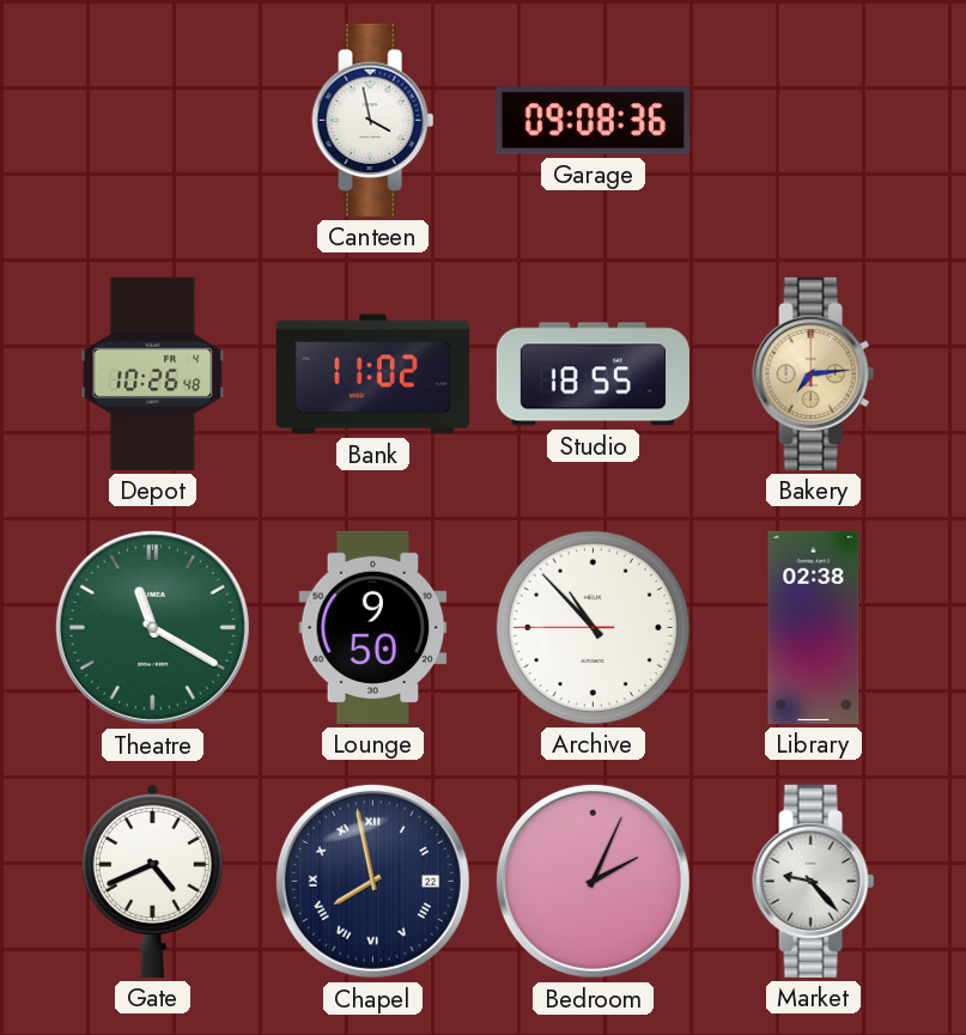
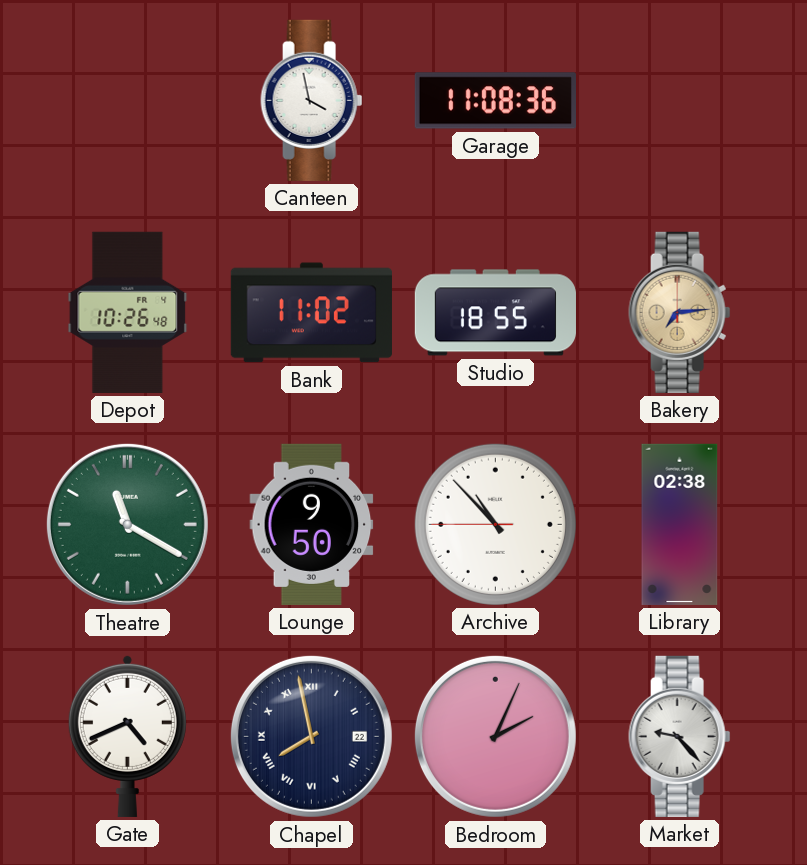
Garage: 09:08 -> 11:08
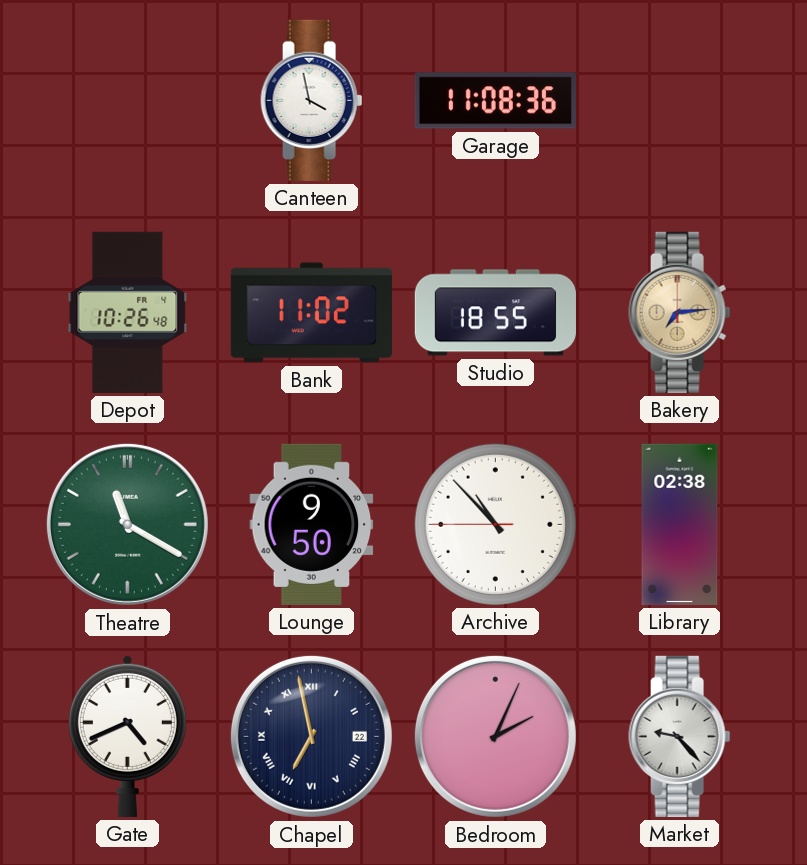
Chapel: 7:58 -> 6:58
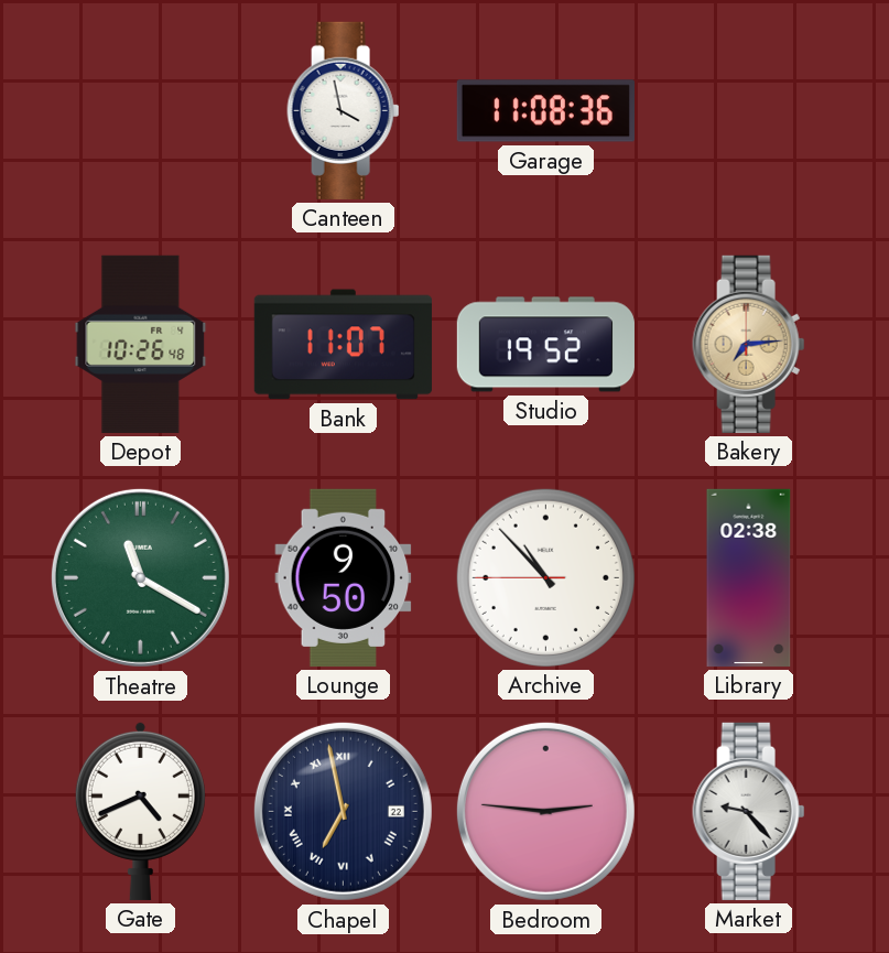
Bank: 11:02 -> 11:07
Studio: 18:55 -> 19:52
Bedroom: 2:04 -> 2:46
